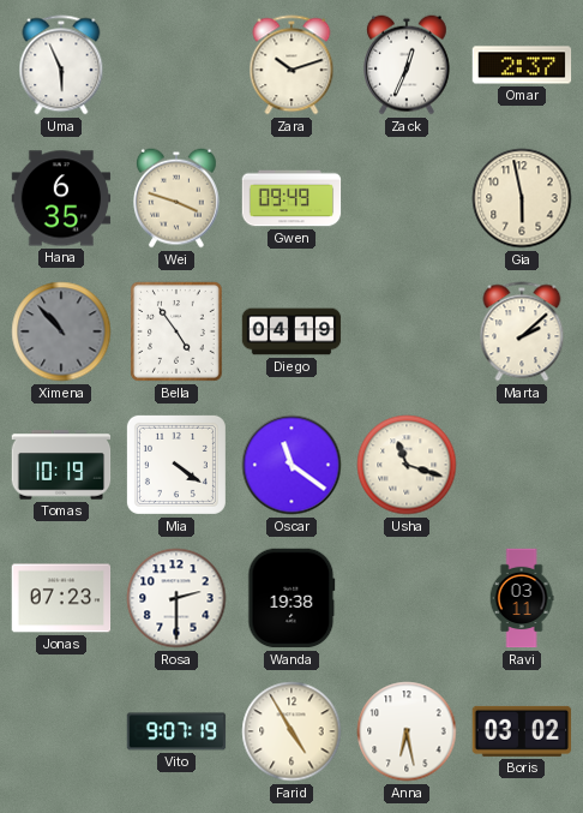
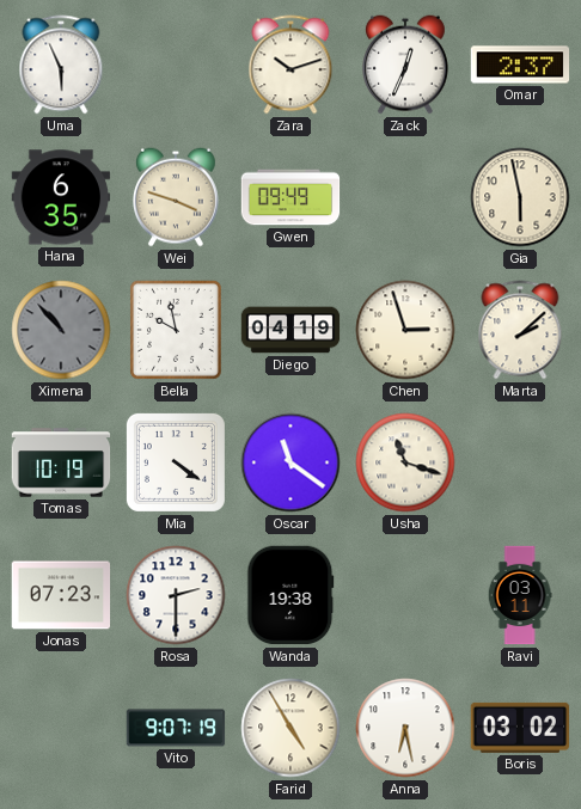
Bella: 4:54 -> 9:58
Chen: none -> 2:57
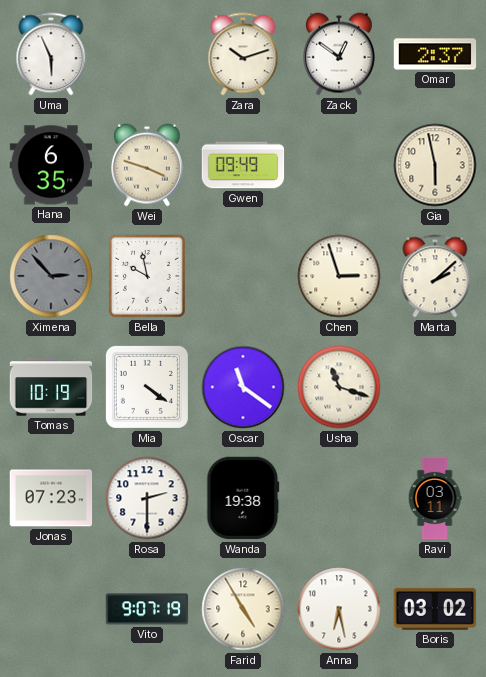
Zack: 12:34 -> 12:51
Ximena: 10:53 -> 2:53
Diego: 04:19 -> none
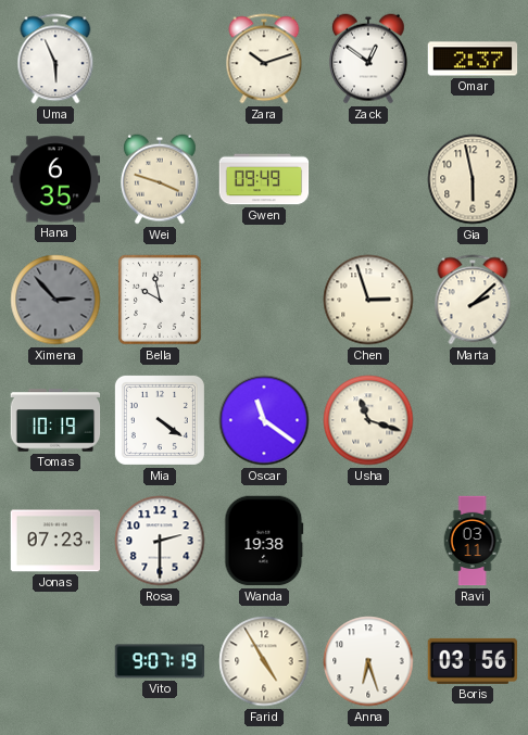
Anna: 6:28 -> 6:27
Boris: 03:02 -> 03:56
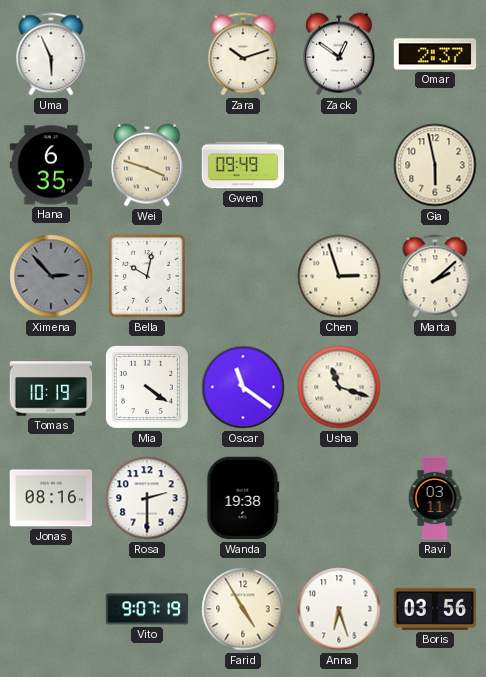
Bella: 9:58 -> 10:02
Jonas: 07:23 -> 08:16
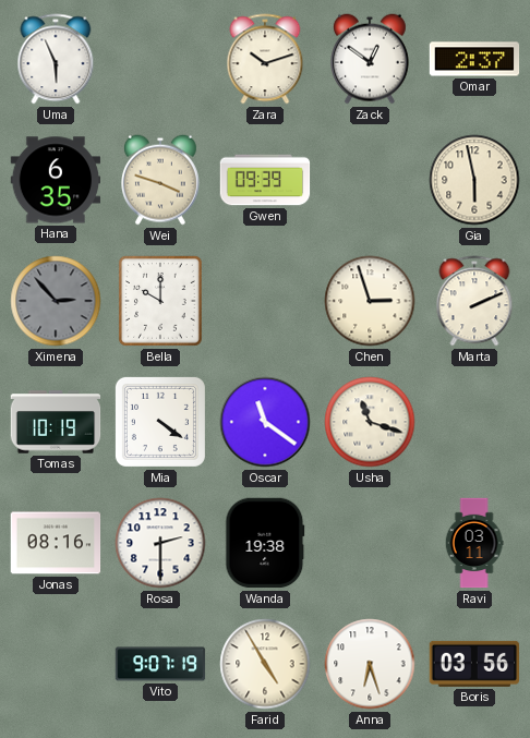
Gwen: 09:49 -> 09:39
Bella: 10:02 -> 10:00
Marta: 2:08 -> 2:11
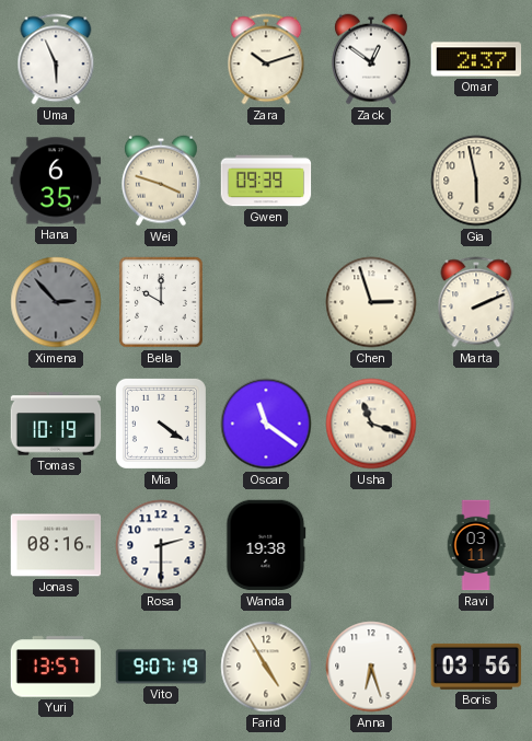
Yuri: none -> 13:57
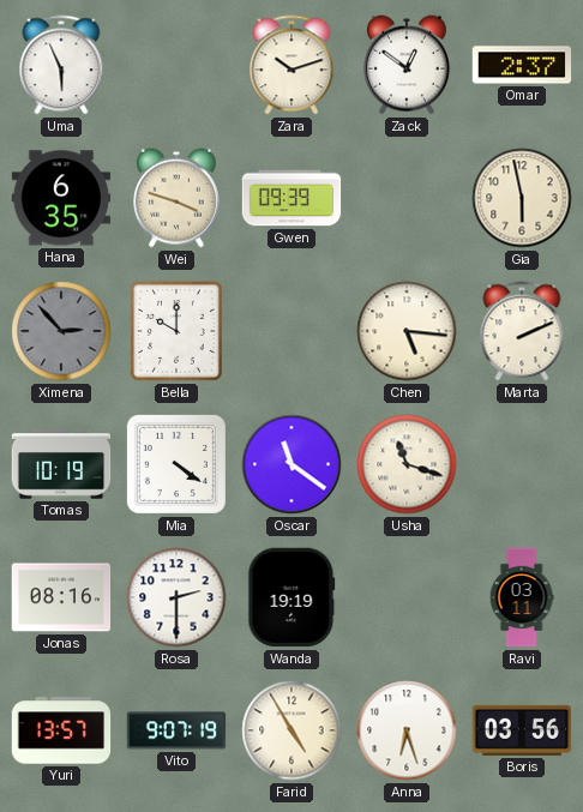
Chen: 2:57 -> 5:16
Wanda: 19:38 -> 19:19
